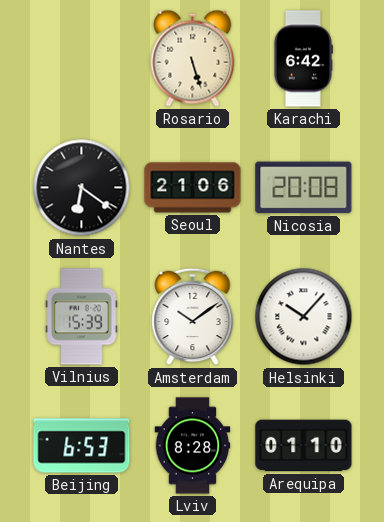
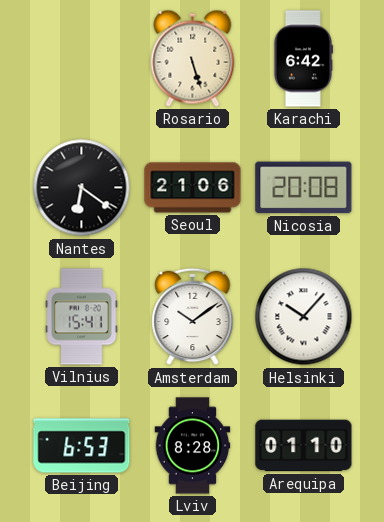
Vilnius: 15:39 -> 15:41
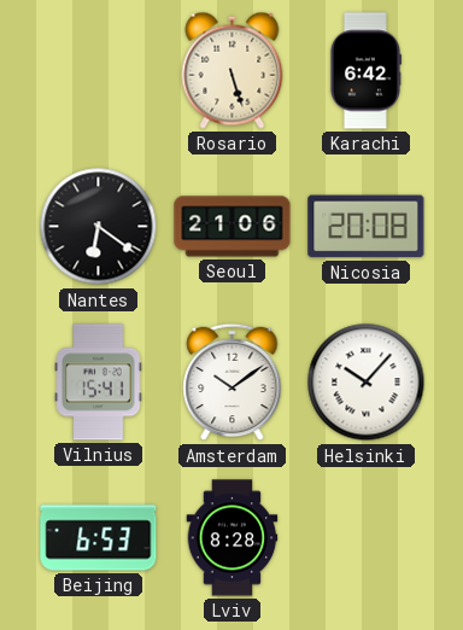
Arequipa: 01:10 -> none
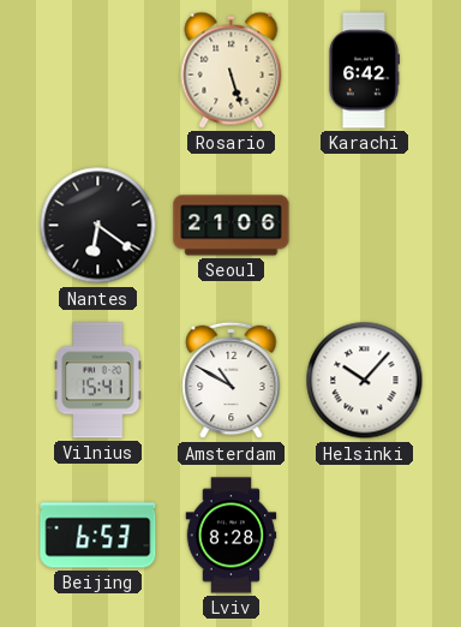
Nicosia: 20:08 -> none
Amsterdam: 10:09 -> 10:50
